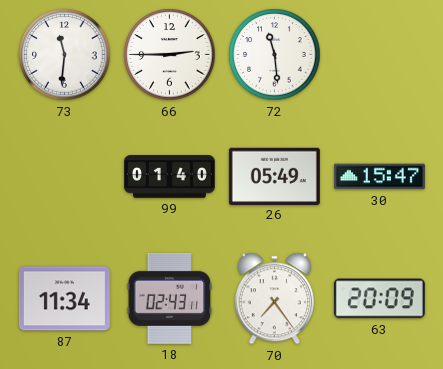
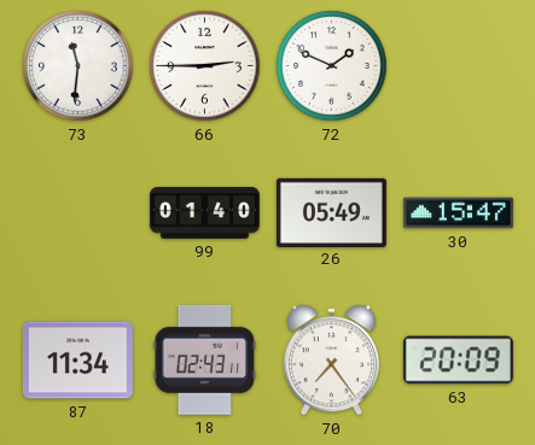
72: 11:29 -> 1:49
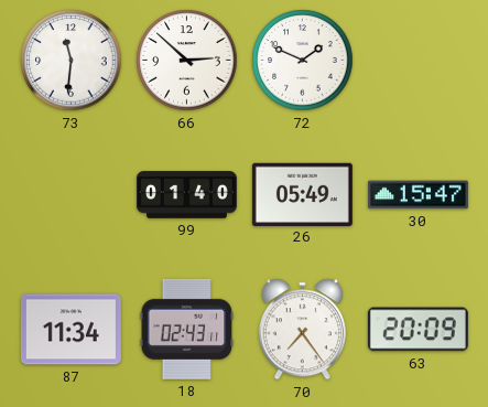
66: 2:45 -> 2:52
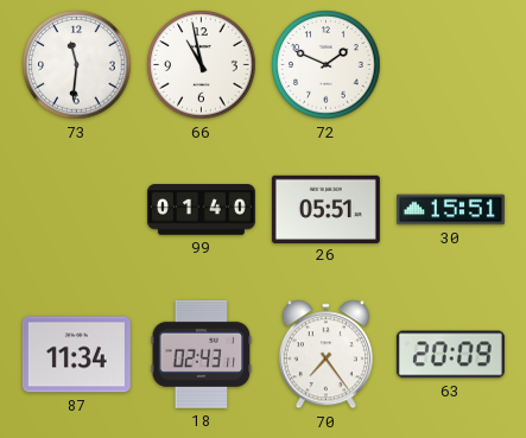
66: 2:52 -> 10:58
26: 05:49 -> 05:51
30: 15:47 -> 15:51
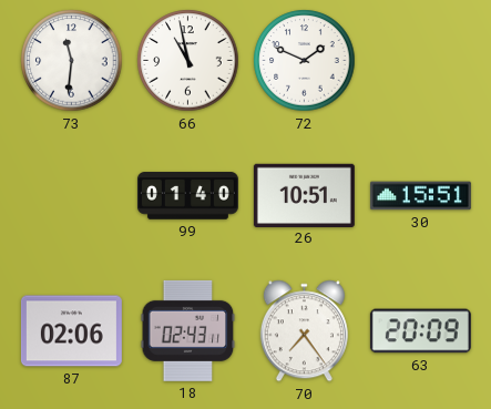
26: 05:51 -> 10:51
87: 11:34 -> 02:06
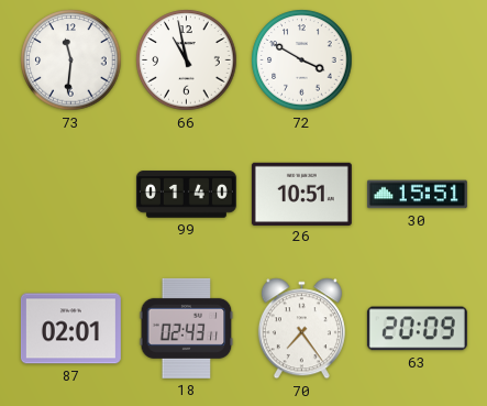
72: 1:49 -> 3:50
87: 02:06 -> 02:01
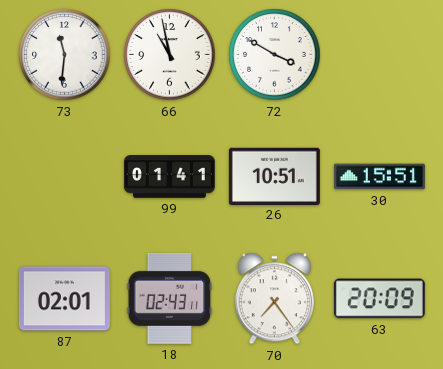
99: 01:40 -> 01:41
